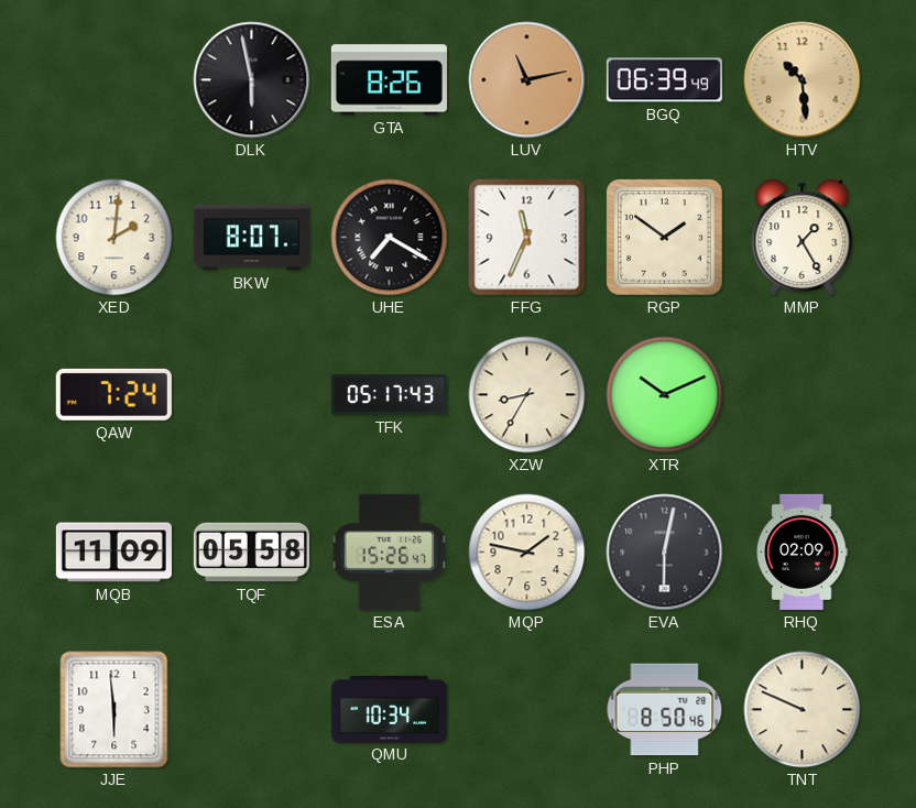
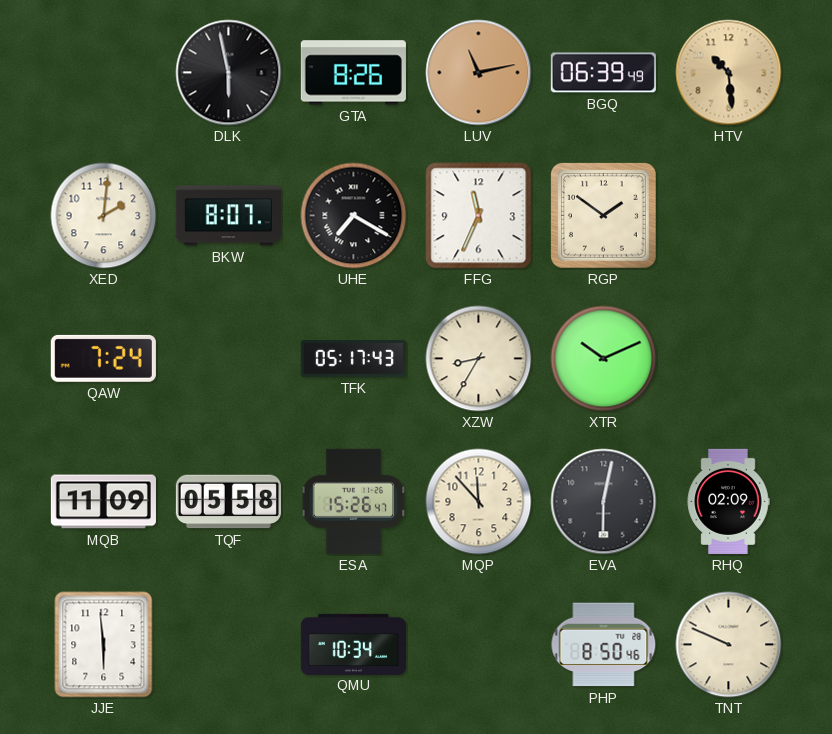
MMP: 1:25 -> none
MQP: 1:47 -> 11:53
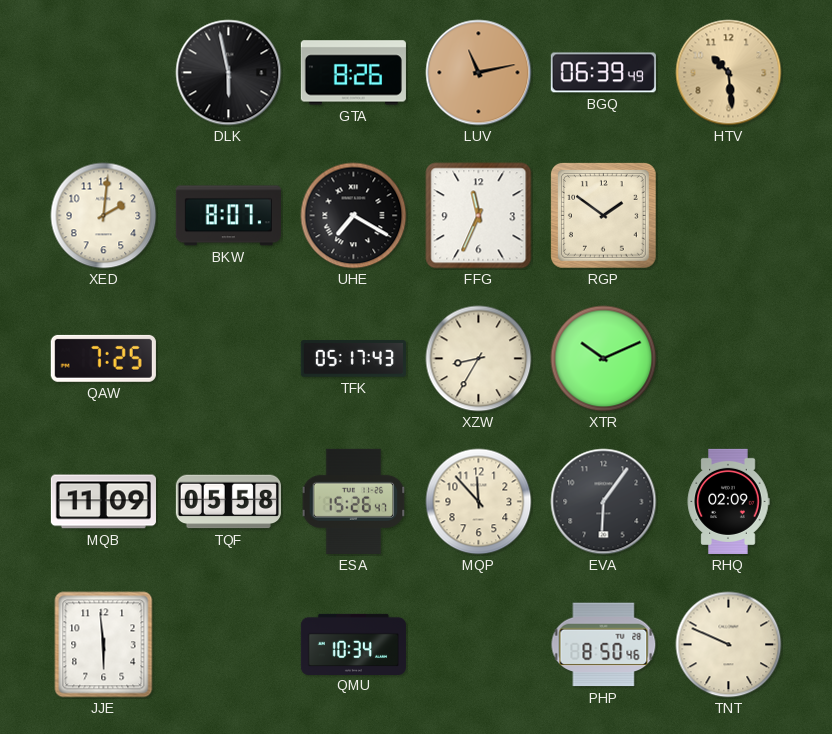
QAW: 7:24 -> 7:25
EVA: 6:02 -> 6:06
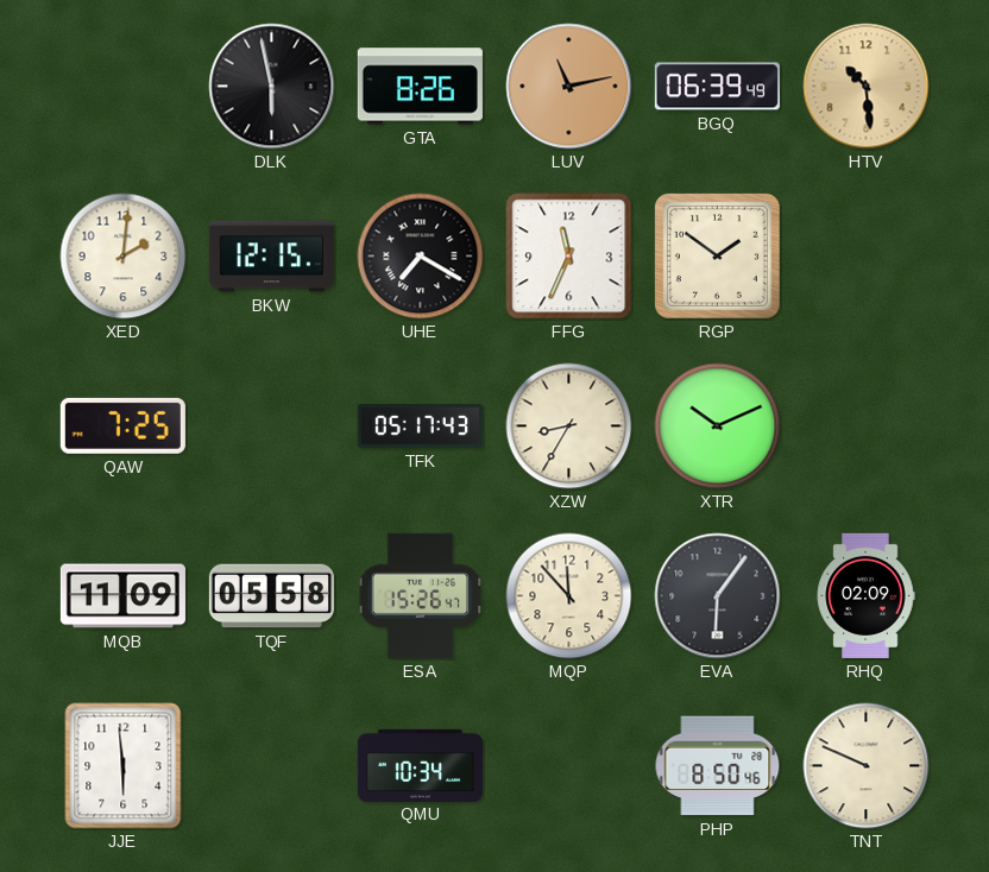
BKW: 8:07 -> 12:15
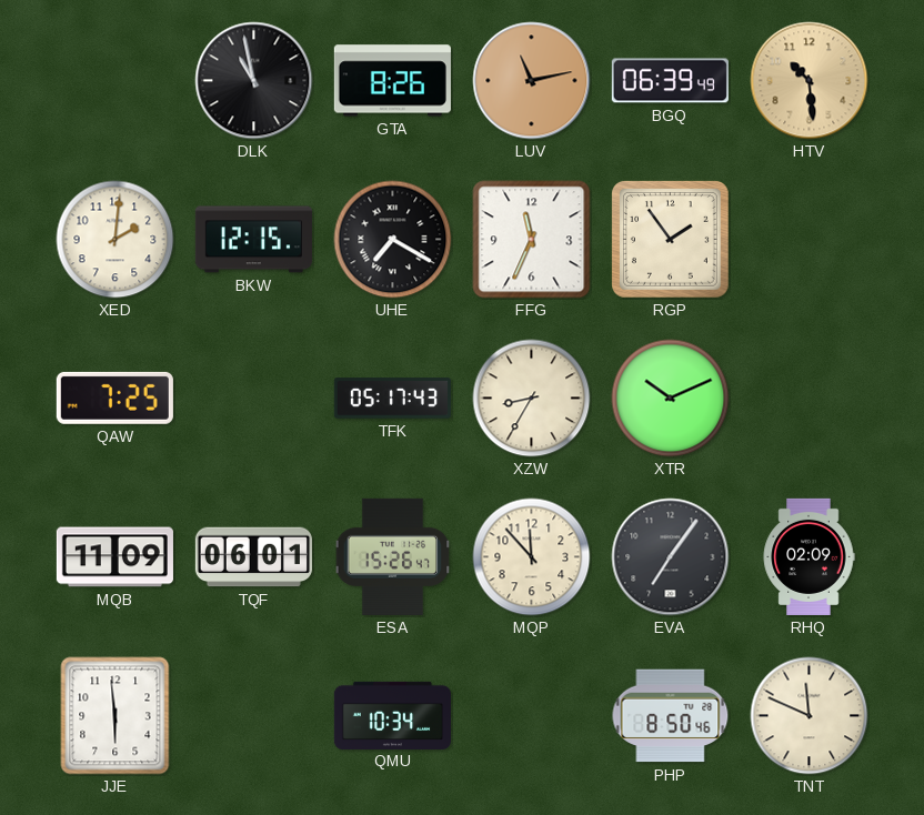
DLK: 5:58 -> 10:58
RGP: 1:51 -> 1:54
TQF: 05:58 -> 06:01
EVA: 6:06 -> 7:06
TNT: 9:49 -> 11:49
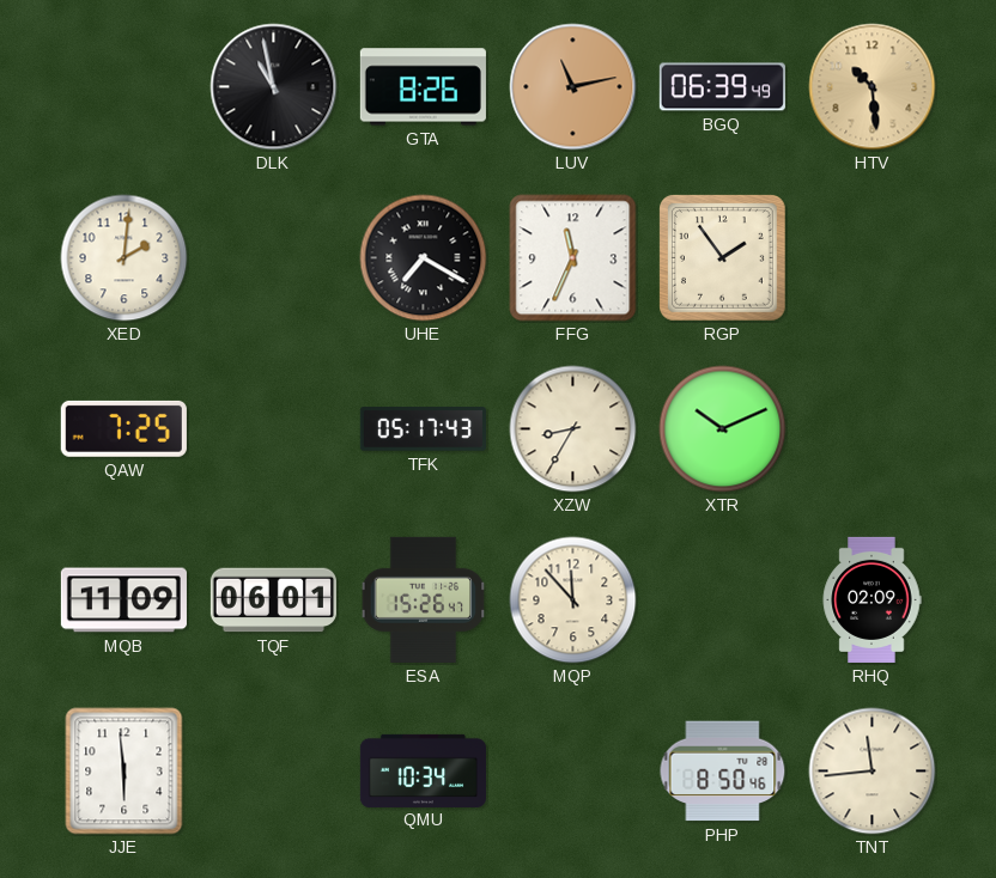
BKW: 12:15 -> none
EVA: 7:06 -> none
TNT: 11:49 -> 11:44
